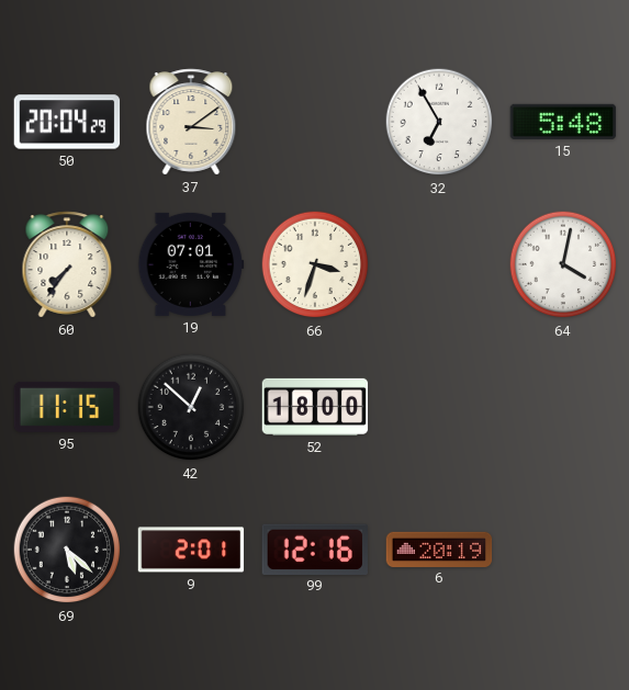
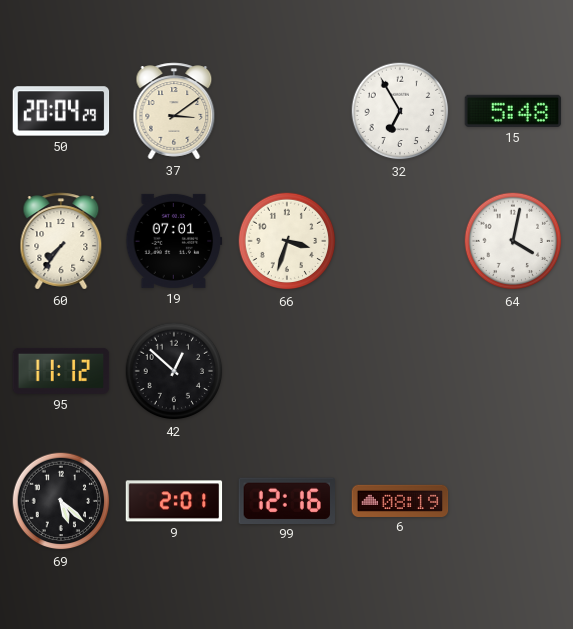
95: 11:15 -> 11:12
52: 18:00 -> none
6: 20:19 -> 08:19
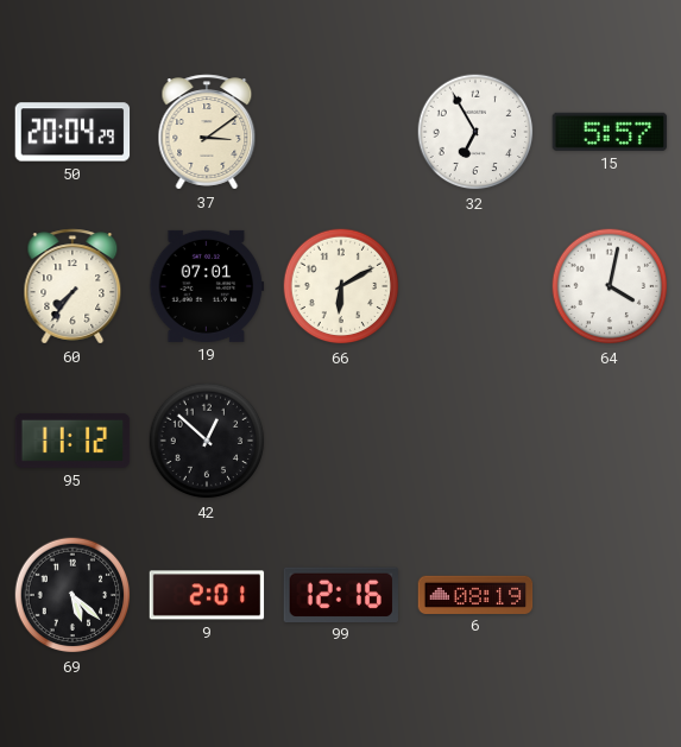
15: 5:48 -> 5:57
66: 3:33 -> 6:10
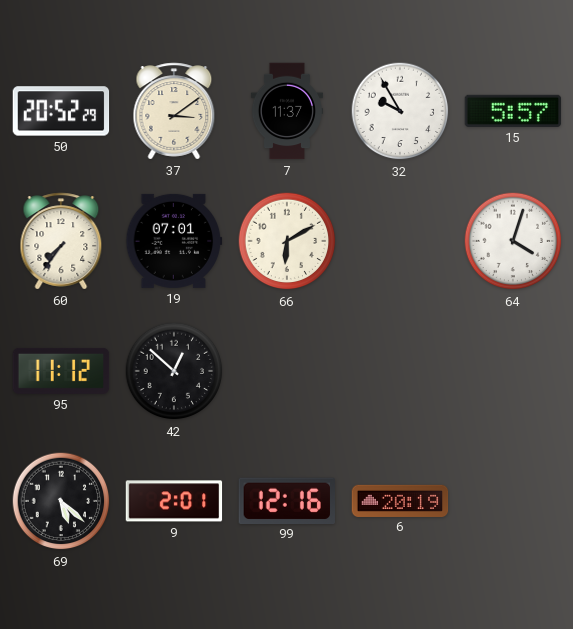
50: 20:04 -> 20:52
7: none -> 11:37
32: 6:55 -> 9:55
64: 4:02 -> 4:03
6: 08:19 -> 20:19
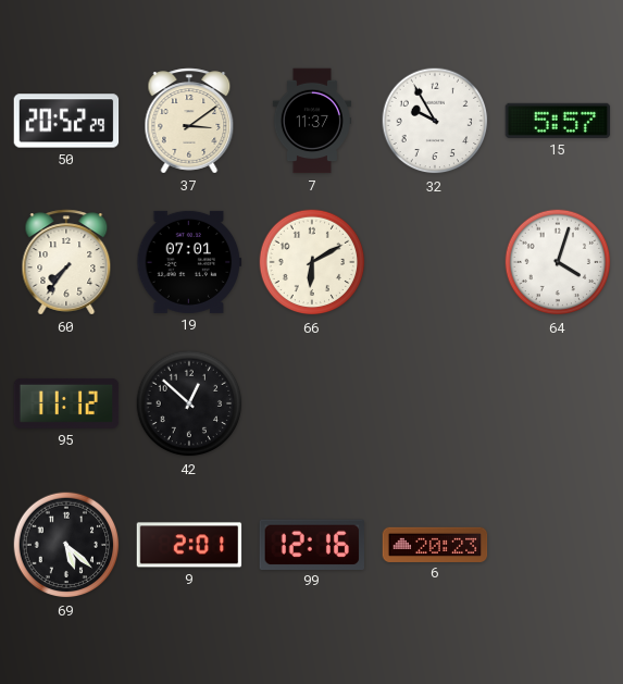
6: 20:19 -> 20:23
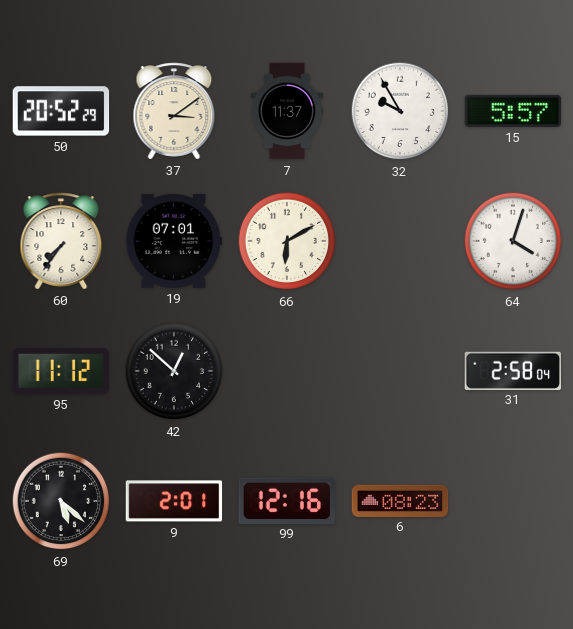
31: none -> 2:58
6: 20:23 -> 08:23
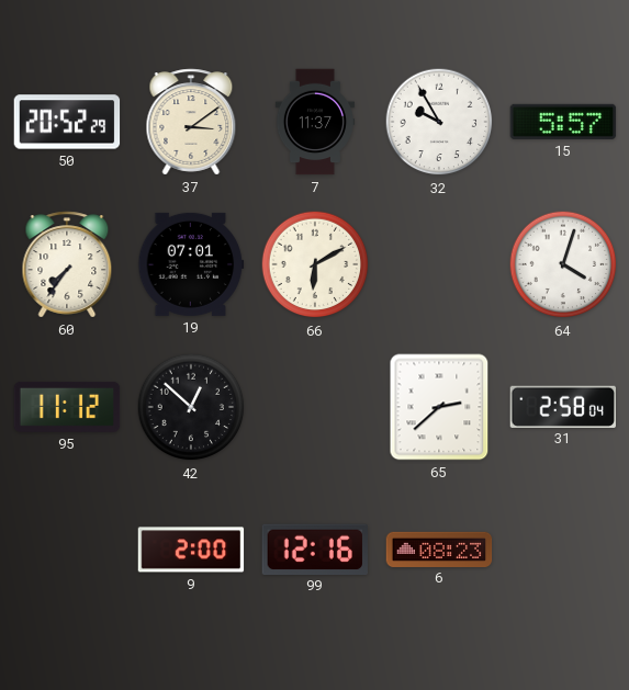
65: none -> 2:38
69: 5:22 -> none
9: 2:01 -> 2:00
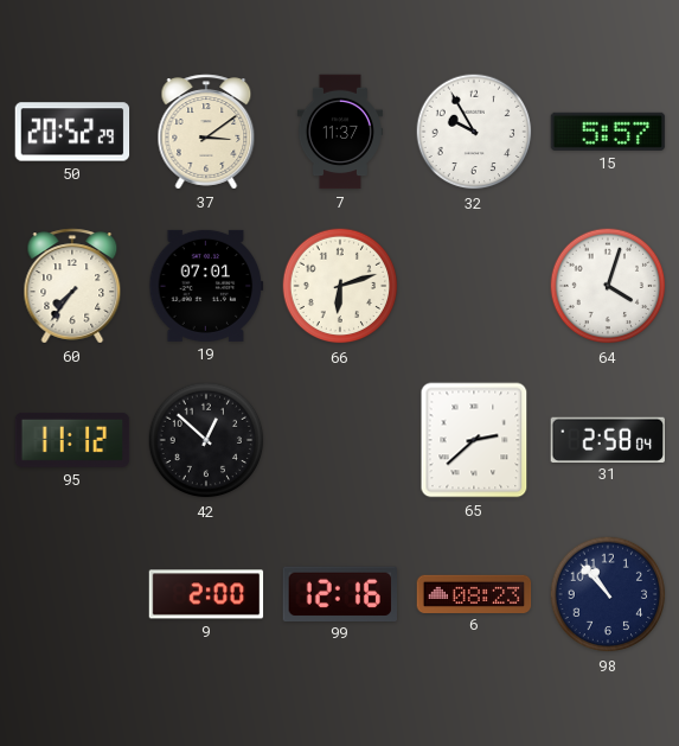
66: 6:10 -> 6:12
98: none -> 10:53
